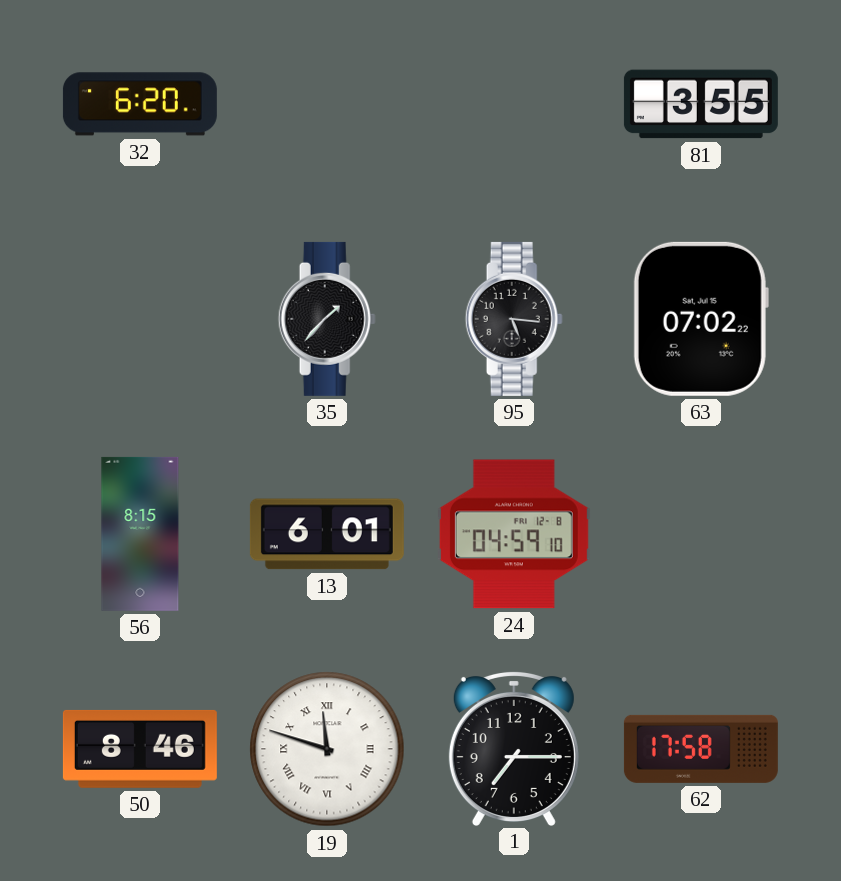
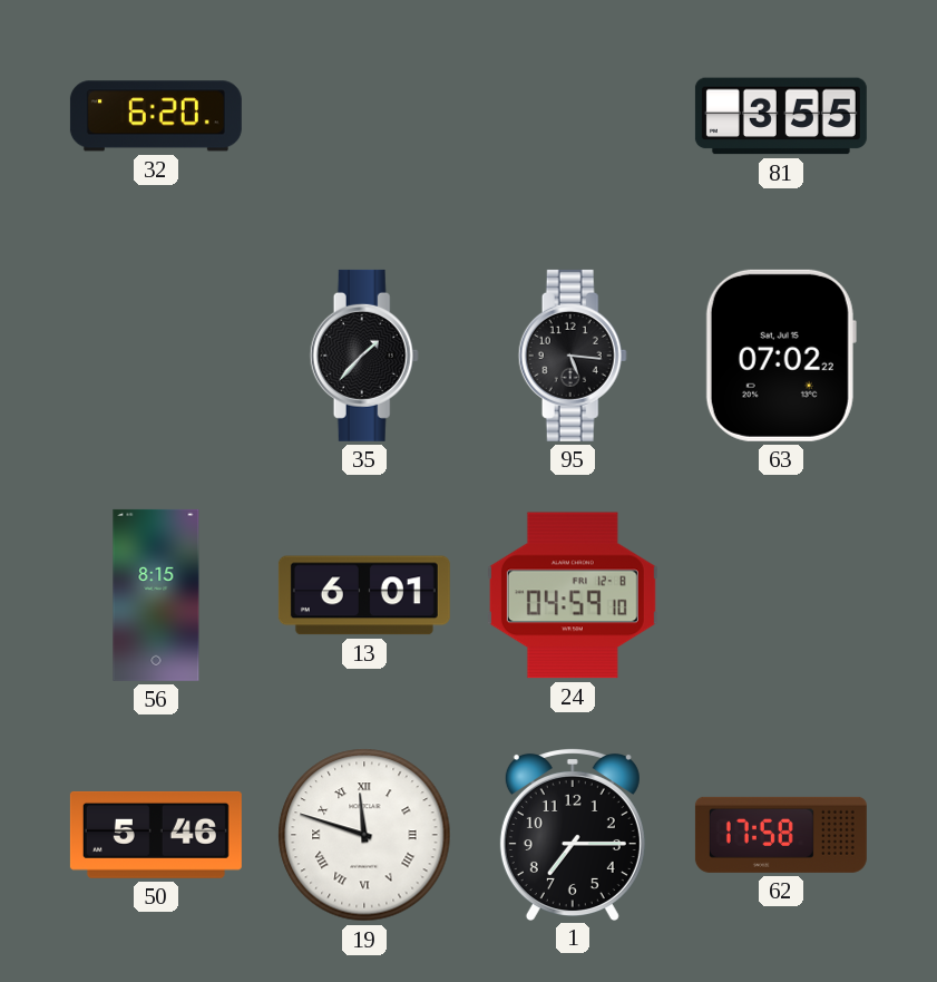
50: 8:46 -> 5:46
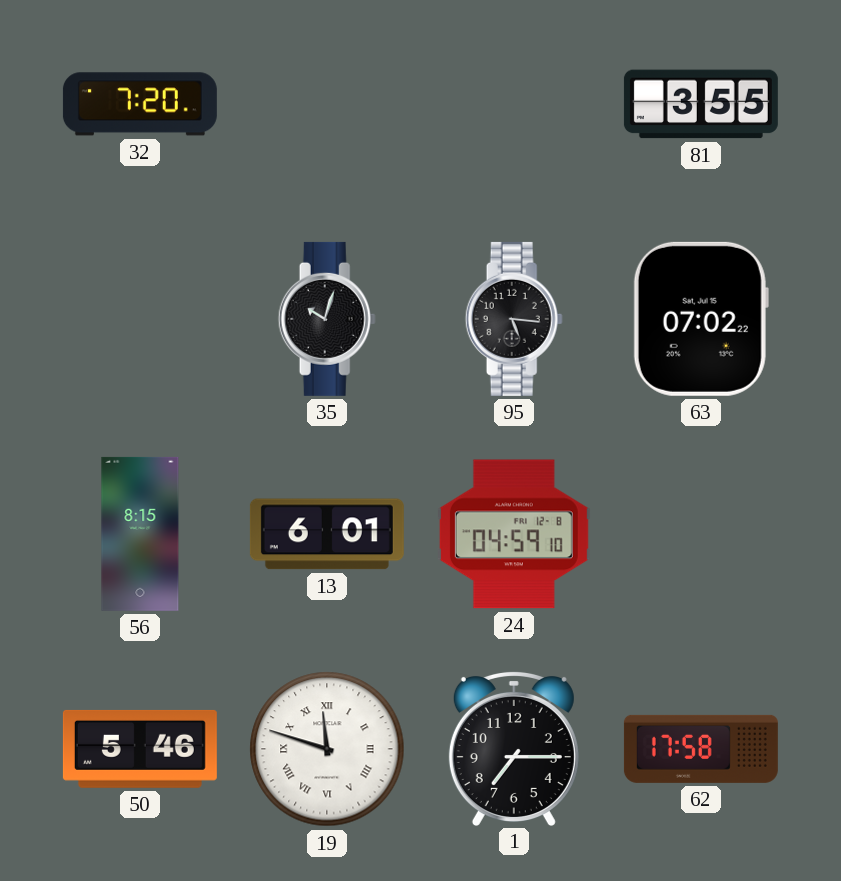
32: 6:20 -> 7:20
35: 1:37 -> 10:03
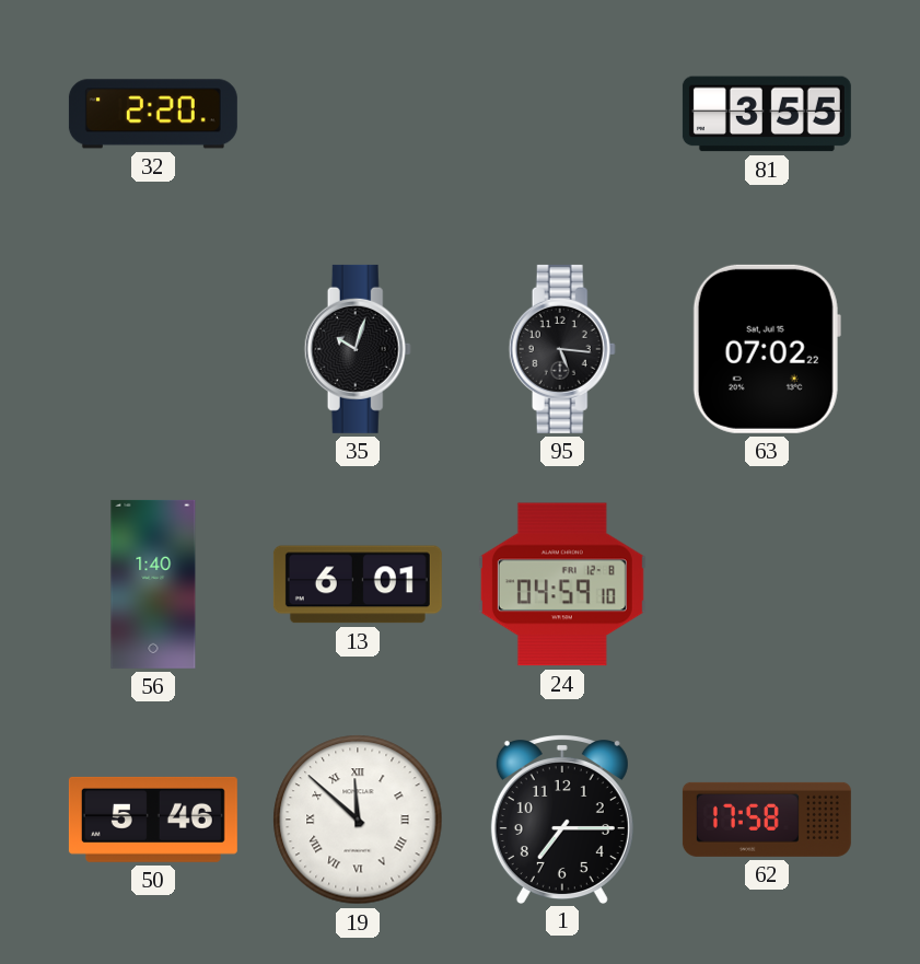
32: 7:20 -> 2:20
56: 8:15 -> 1:40
19: 11:48 -> 11:52
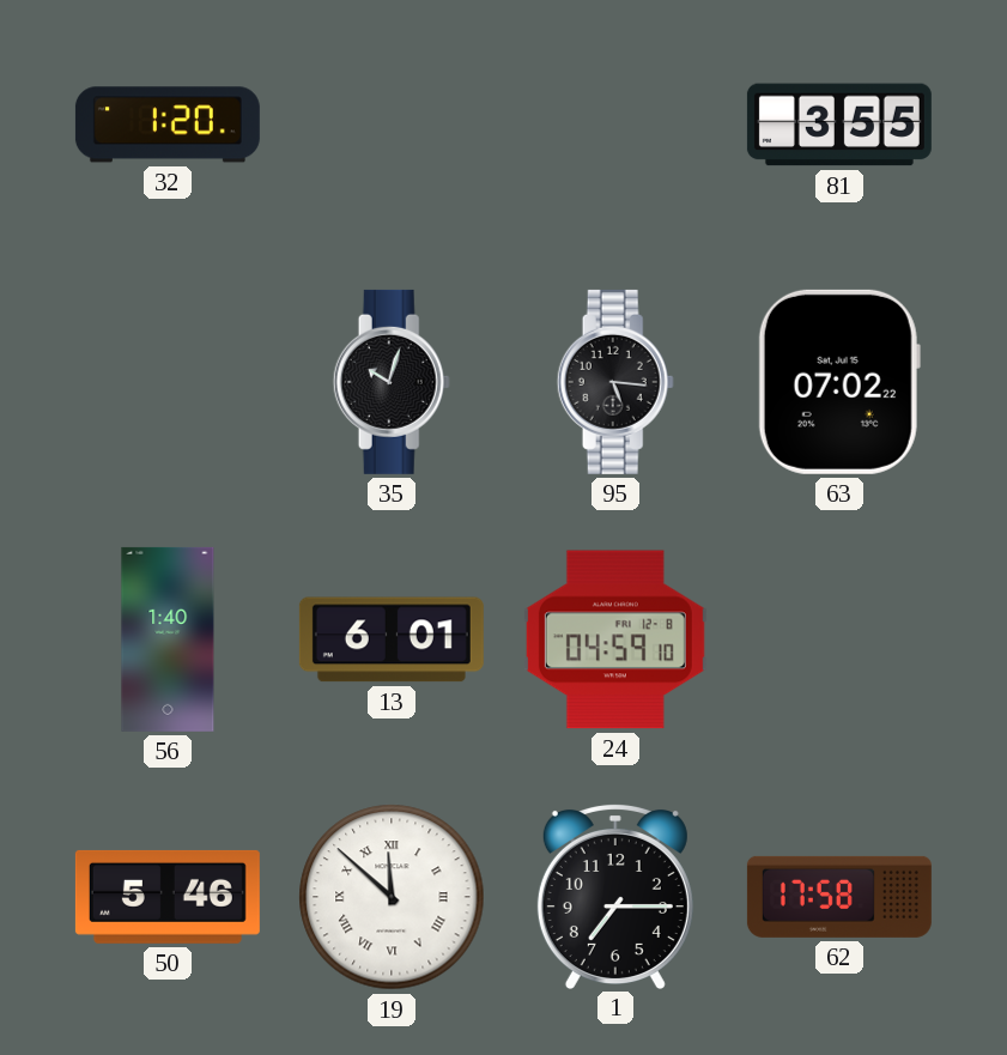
32: 2:20 -> 1:20
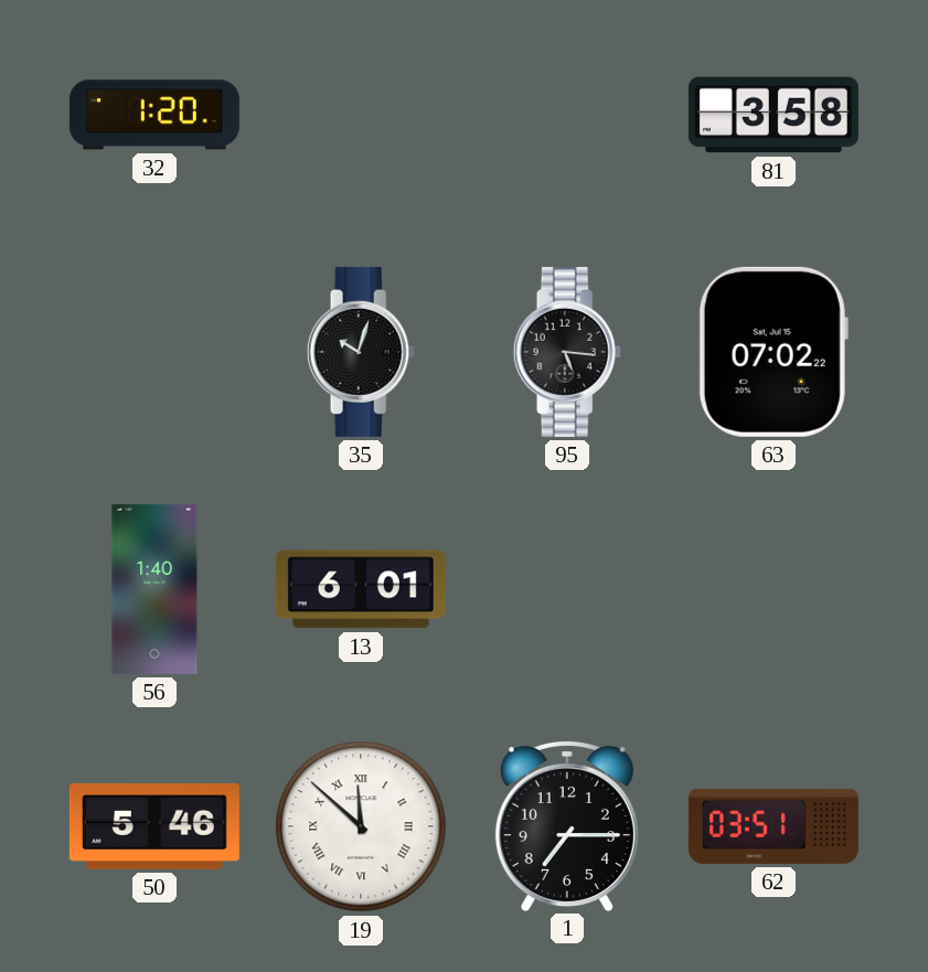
81: 3:55 -> 3:58
24: 04:59 -> none
62: 17:58 -> 03:51
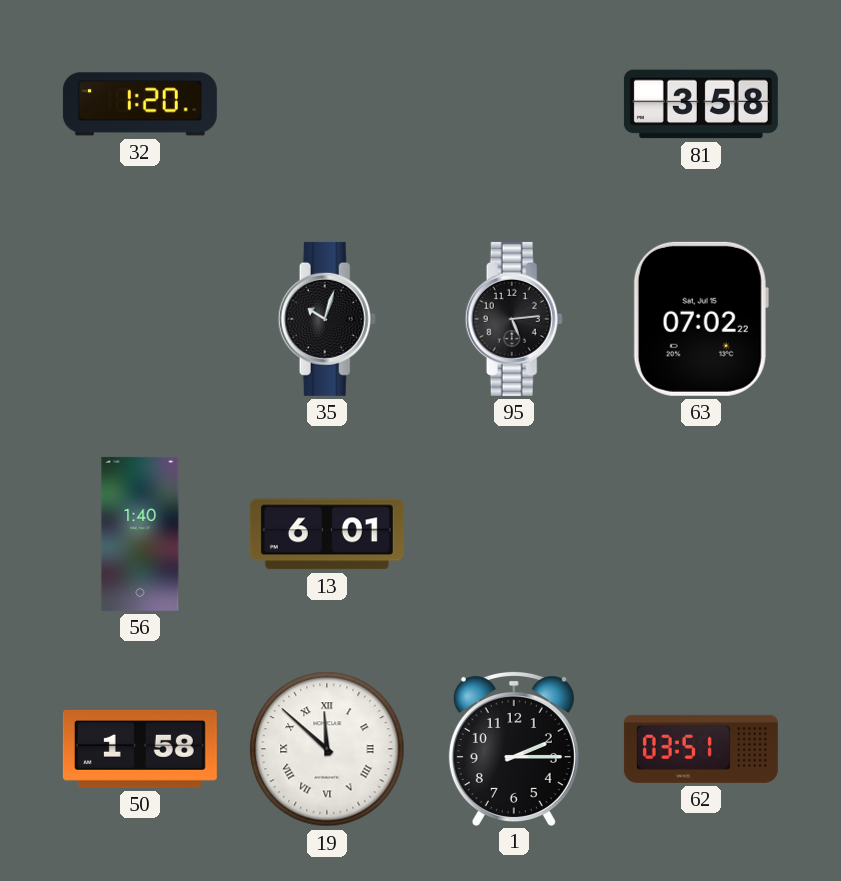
95: 5:16 -> 5:14
50: 5:46 -> 1:58
1: 7:15 -> 2:15
